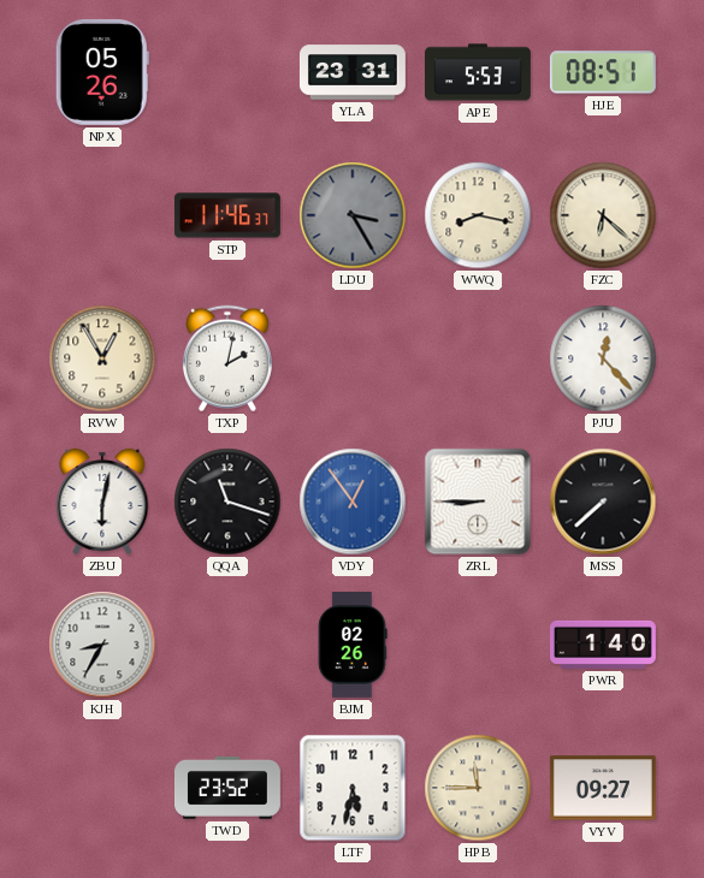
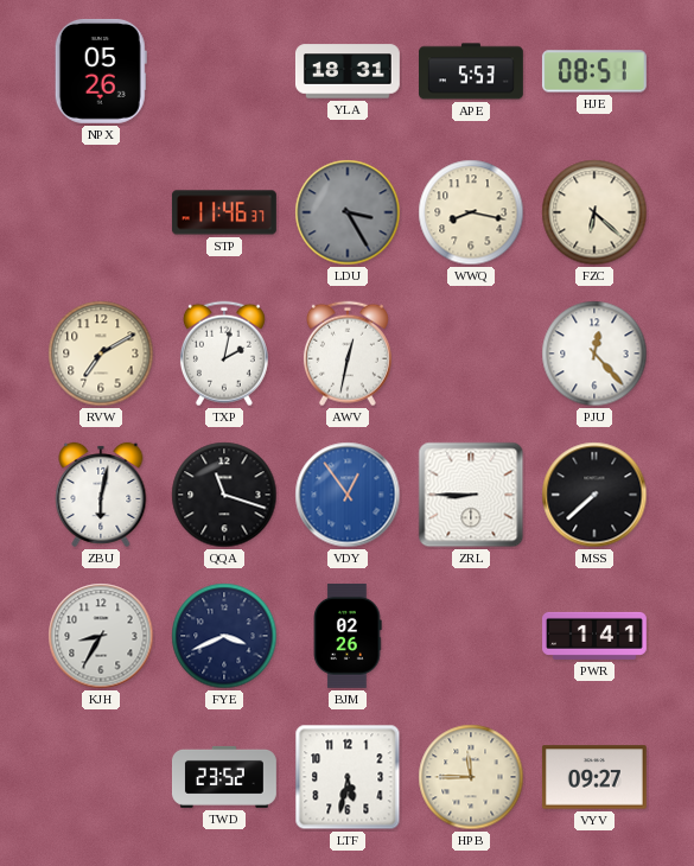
YLA: 23:31 -> 18:31
RVW: 12:55 -> 7:10
AWV: none -> 12:32
FYE: none -> 3:41
PWR: 1:40 -> 1:41
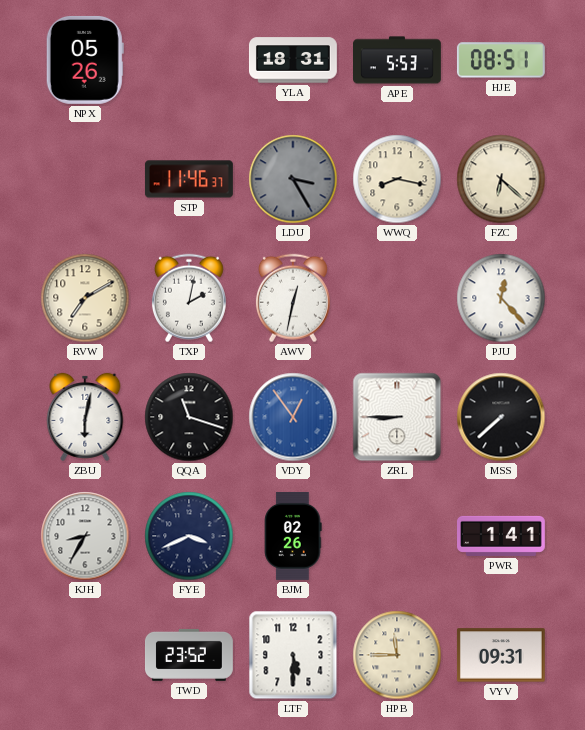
LTF: 5:32 -> 5:30
VYV: 09:27 -> 09:31
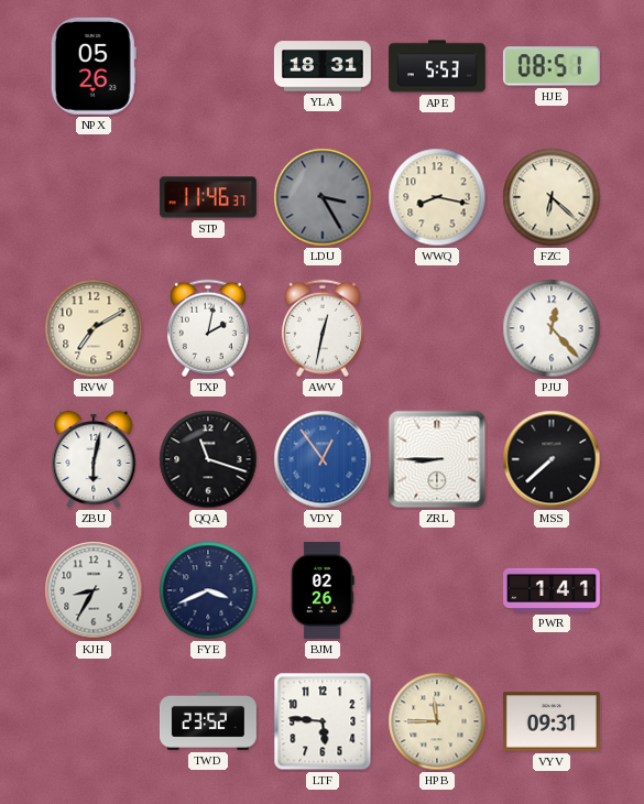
LTF: 5:30 -> 5:46
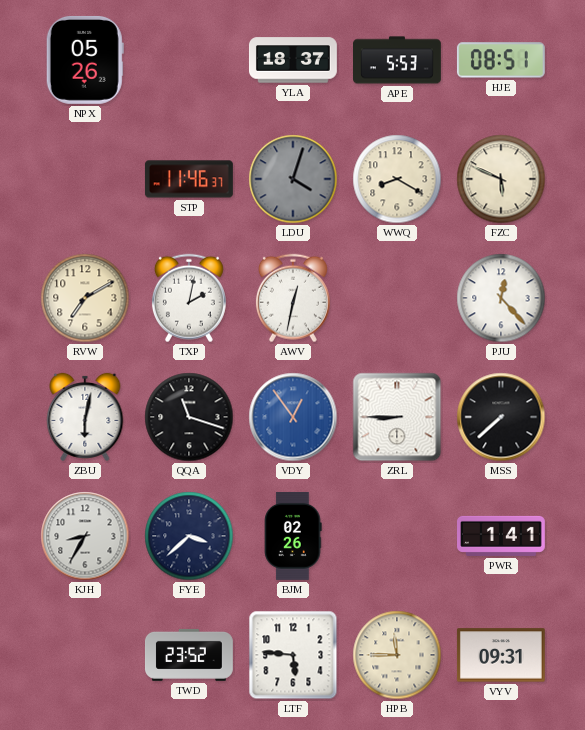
YLA: 18:31 -> 18:37
LDU: 3:25 -> 4:03
WWQ: 8:17 -> 8:20
FZC: 6:22 -> 5:49
FYE: 3:41 -> 3:38
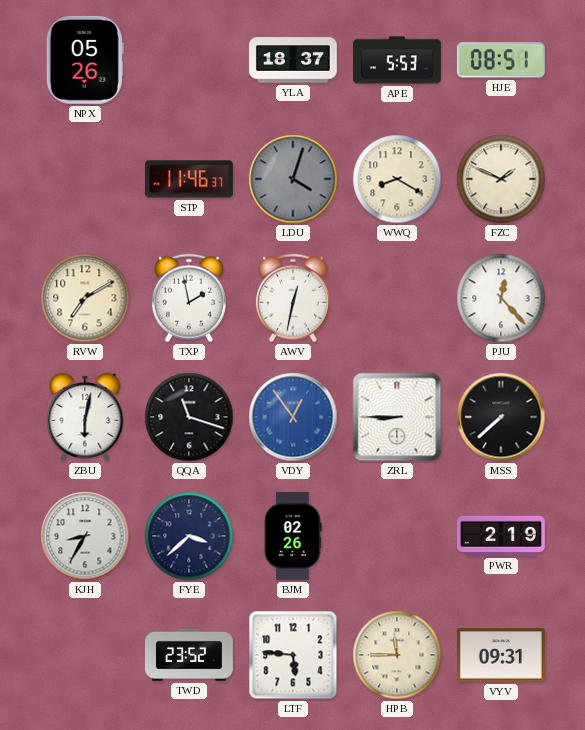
FZC: 5:49 -> 1:49
TXP: 2:02 -> 1:58
PWR: 1:41 -> 2:19
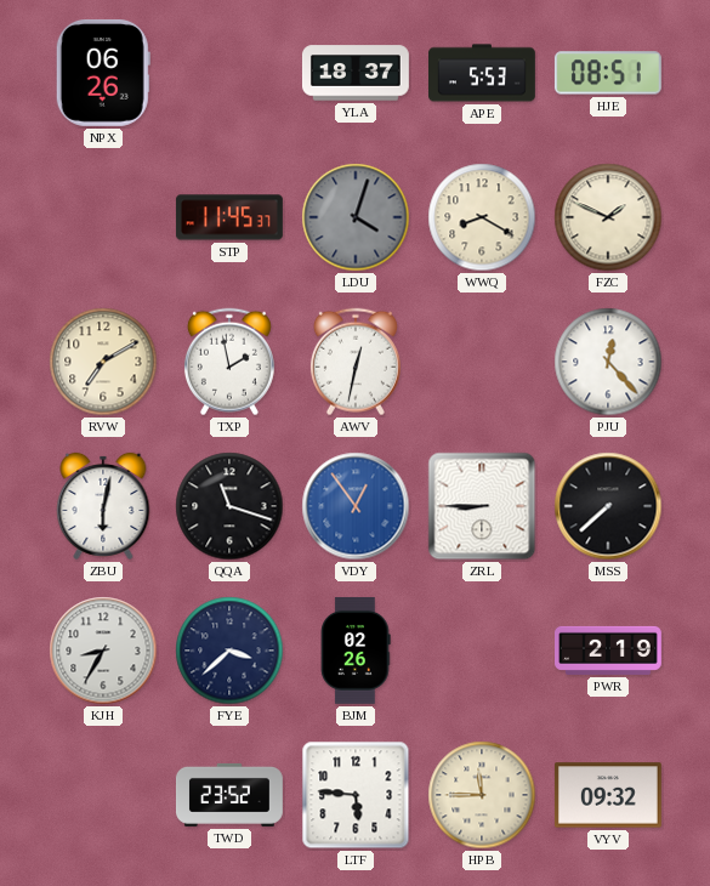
NPX: 05:26 -> 06:26
STP: 11:46 -> 11:45
VYV: 09:31 -> 09:32
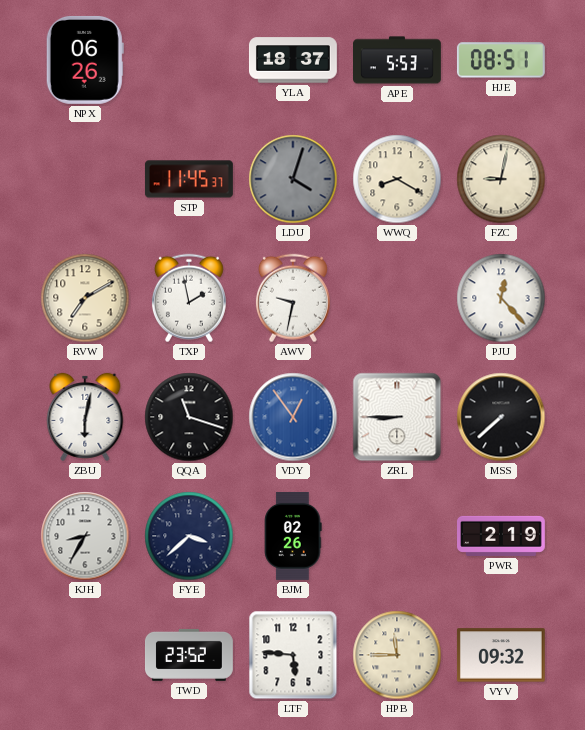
FZC: 1:49 -> 9:02
AWV: 12:32 -> 9:32
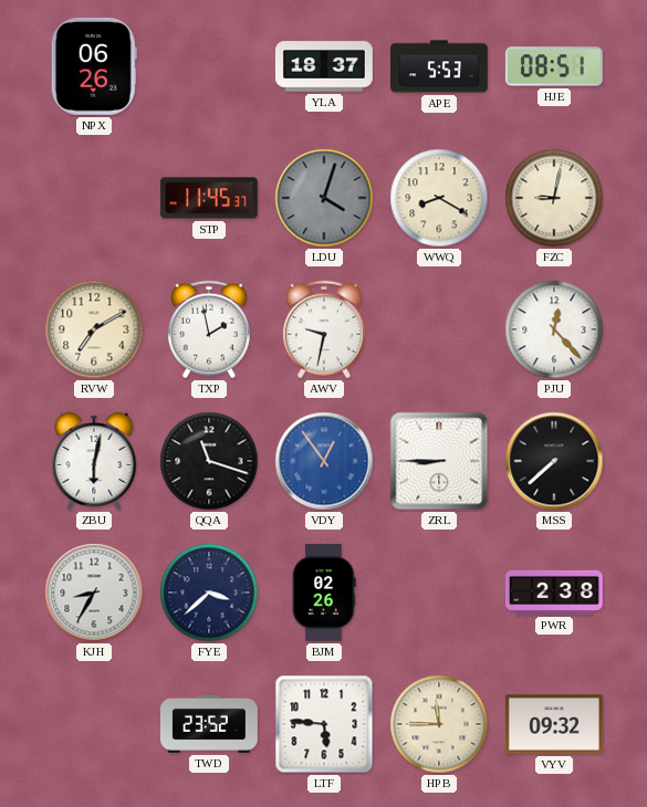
PWR: 2:19 -> 2:38
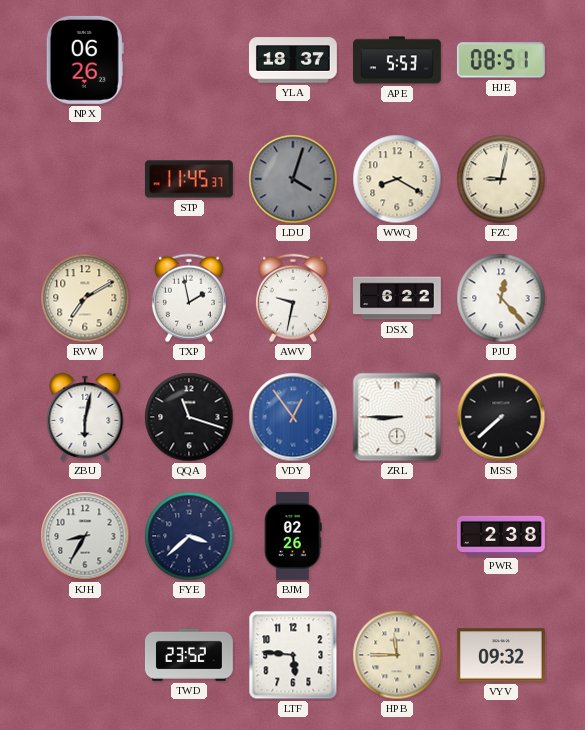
DSX: none -> 6:22
